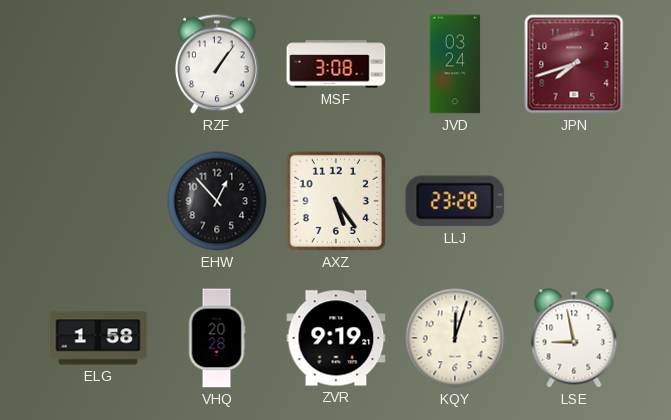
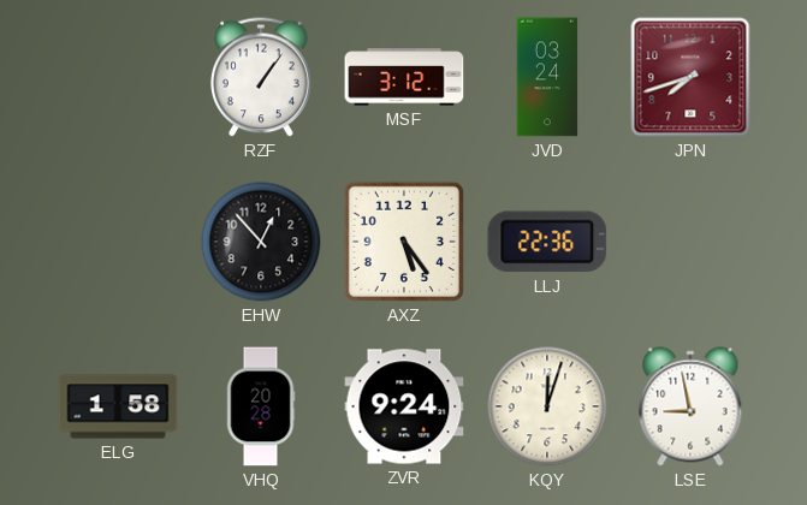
MSF: 3:08 -> 3:12
LLJ: 23:28 -> 22:36
ZVR: 9:19 -> 9:24
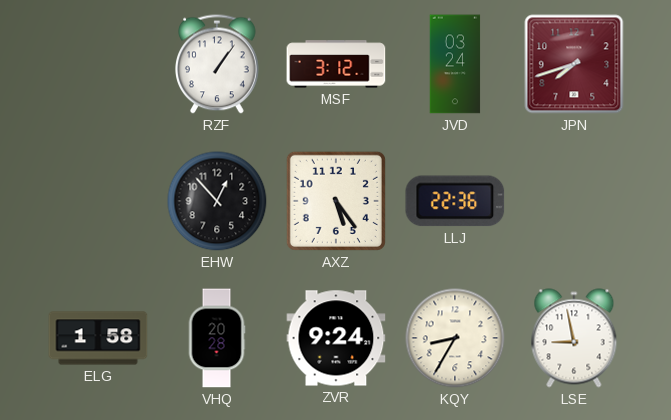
KQY: 12:03 -> 8:35
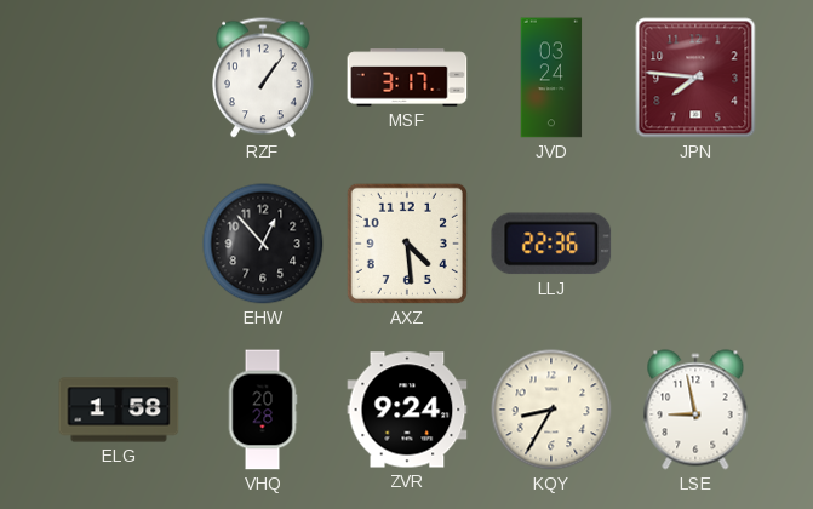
MSF: 3:12 -> 3:17
JPN: 7:42 -> 7:46
AXZ: 5:24 -> 4:29
